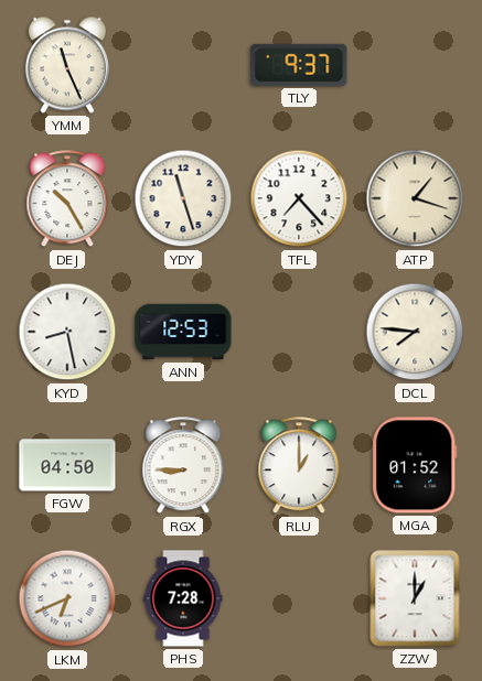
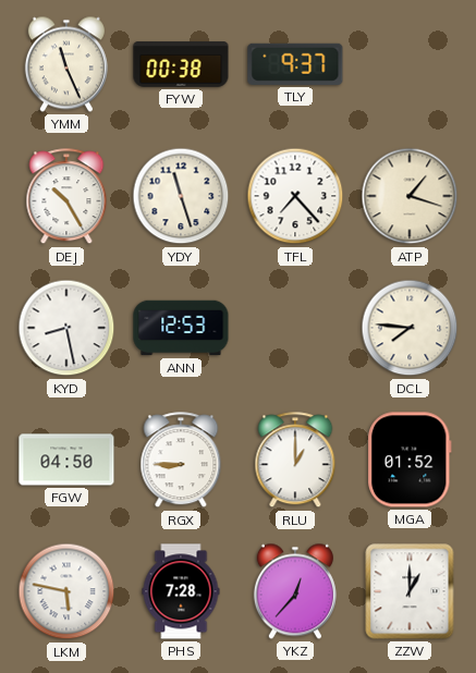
FYW: none -> 00:38
LKM: 6:41 -> 5:47
YKZ: none -> 12:37
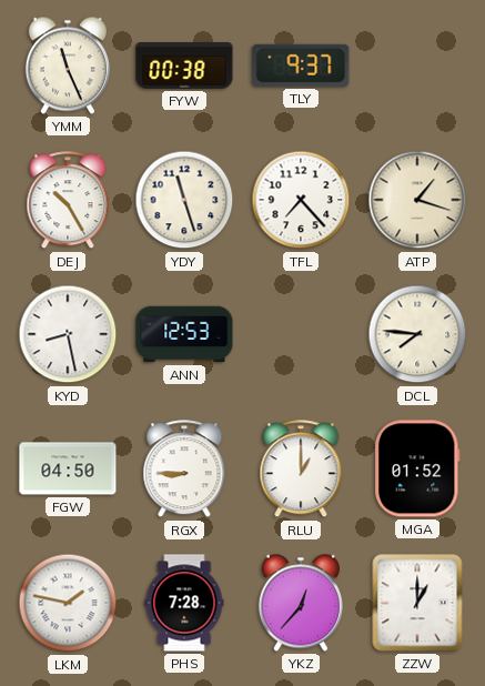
LKM: 5:47 -> 1:47
